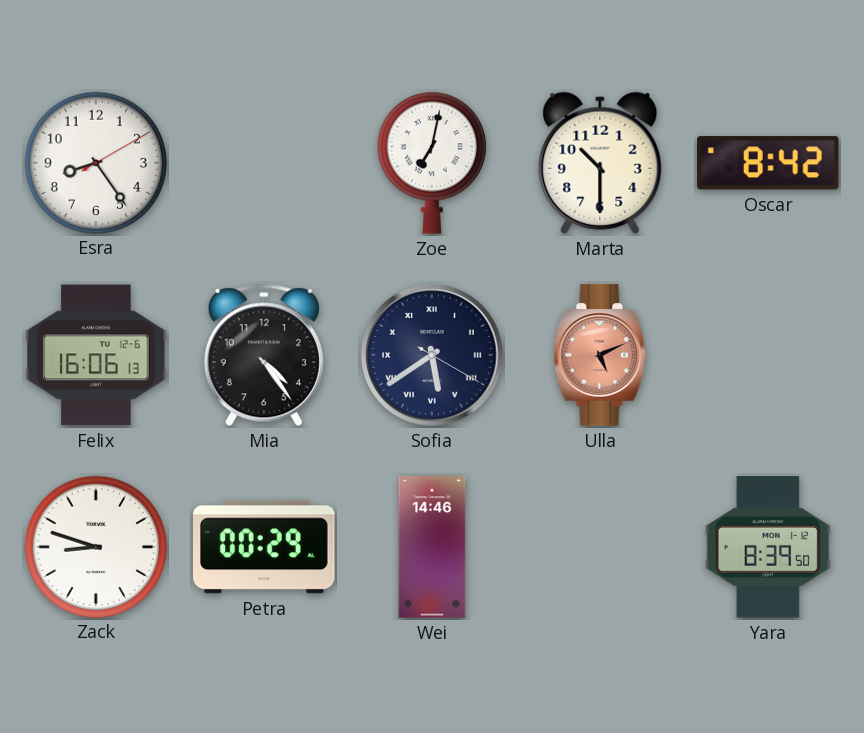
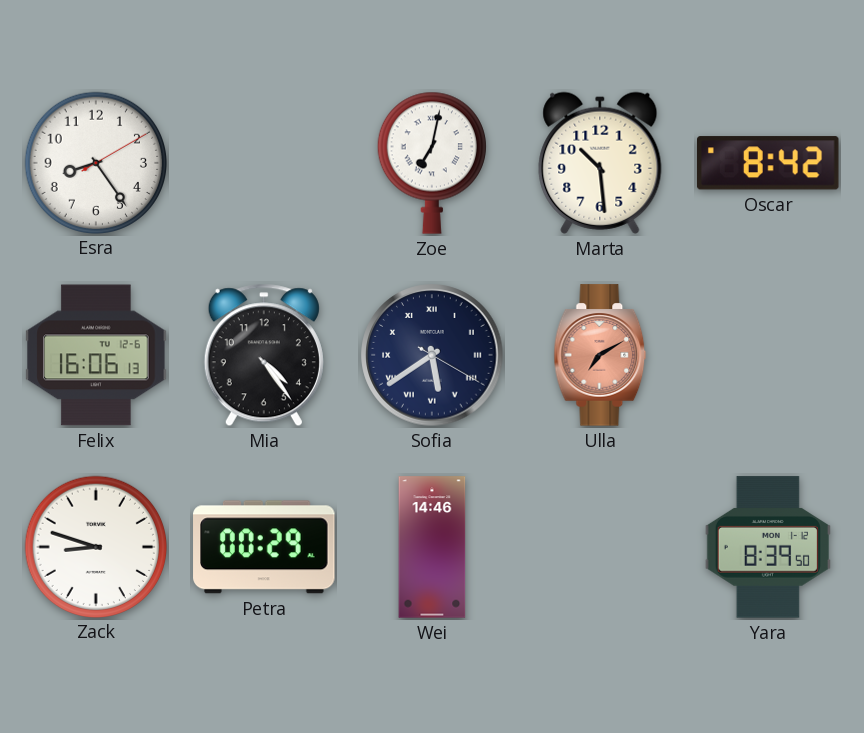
Marta: 10:30 -> 10:29
Ulla: 5:11 -> 7:10
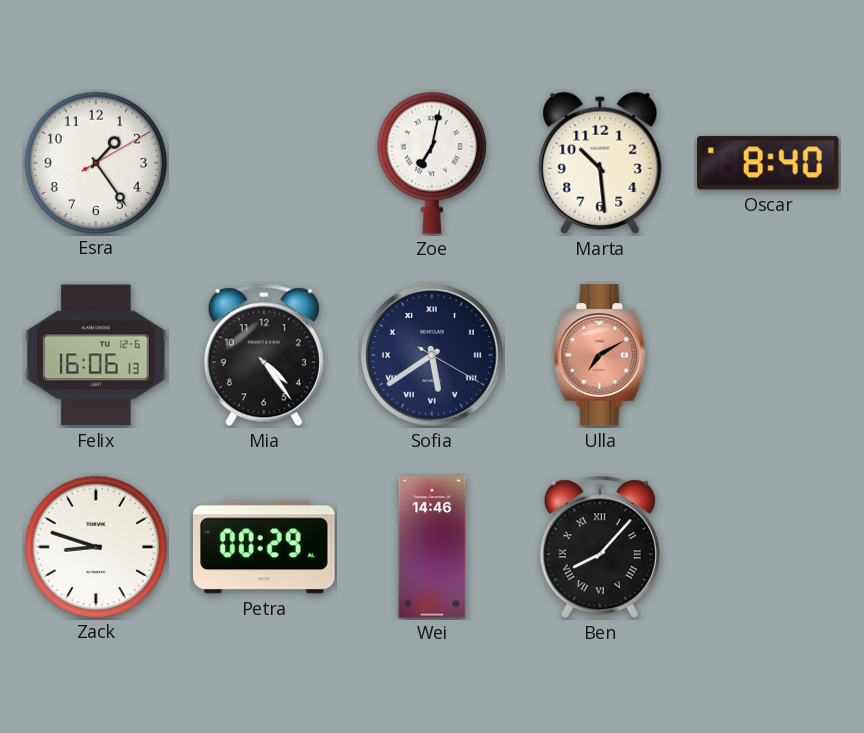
Esra: 8:24 -> 1:24
Oscar: 8:42 -> 8:40
Ben: none -> 8:07
Yara: 8:39 -> none
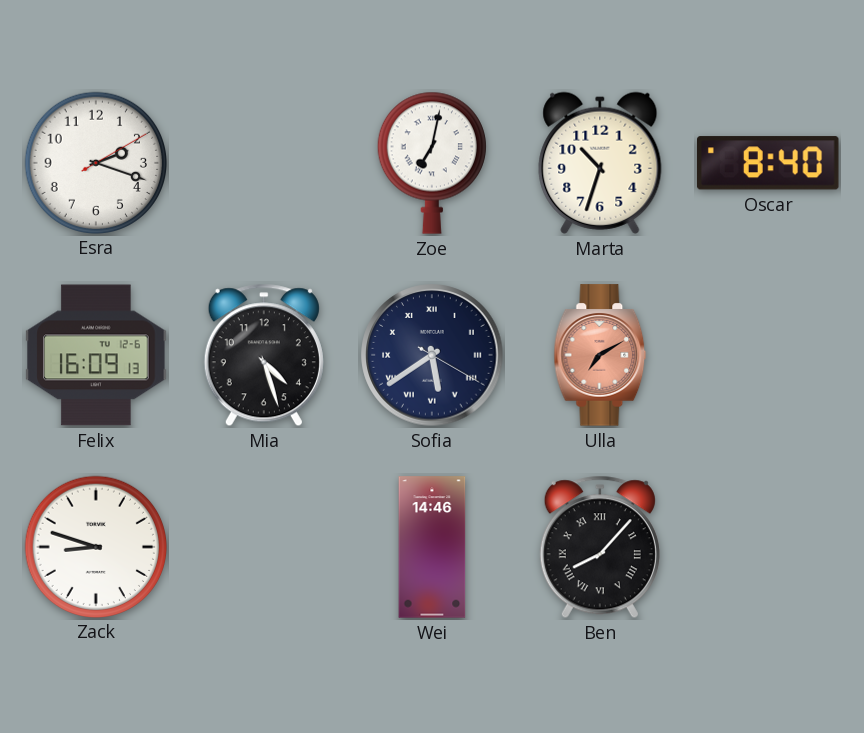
Esra: 1:24 -> 2:18
Marta: 10:29 -> 10:33
Felix: 16:06 -> 16:09
Mia: 4:24 -> 4:27
Petra: 00:29 -> none
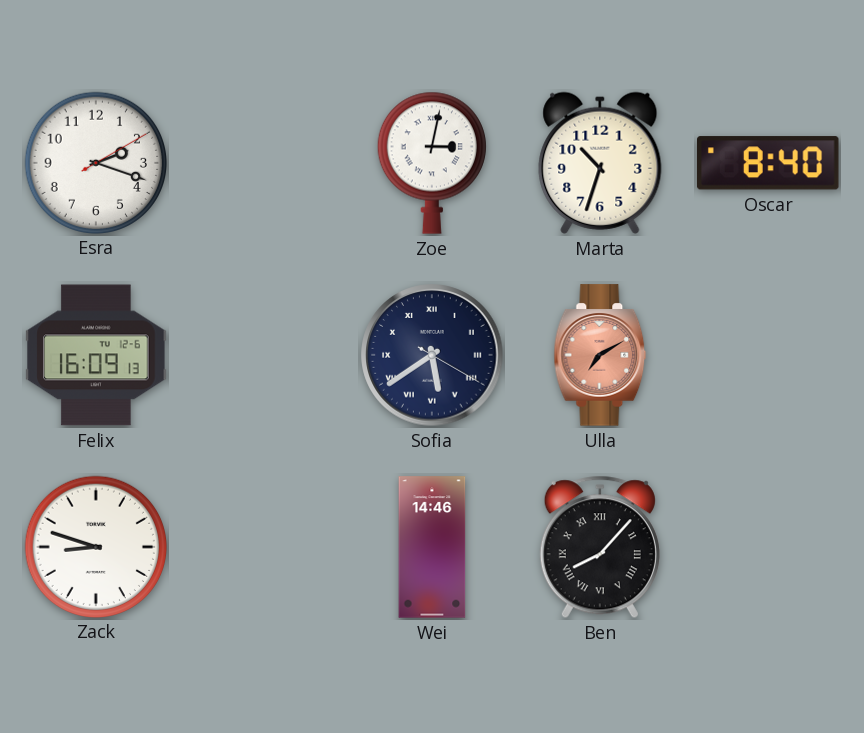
Zoe: 7:02 -> 3:02
Mia: 4:27 -> none
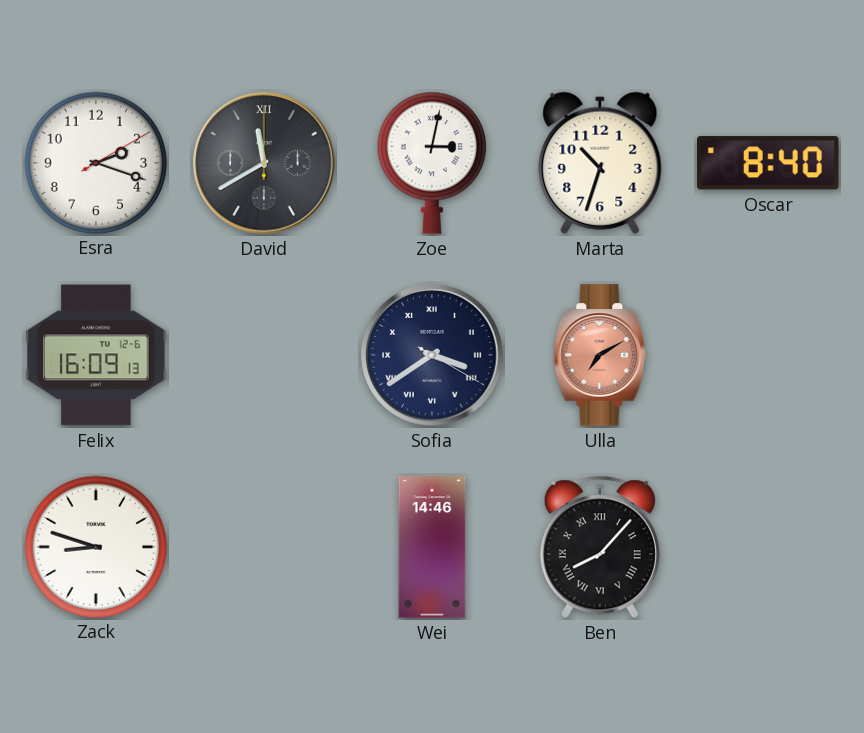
David: none -> 11:40
Sofia: 5:39 -> 3:39
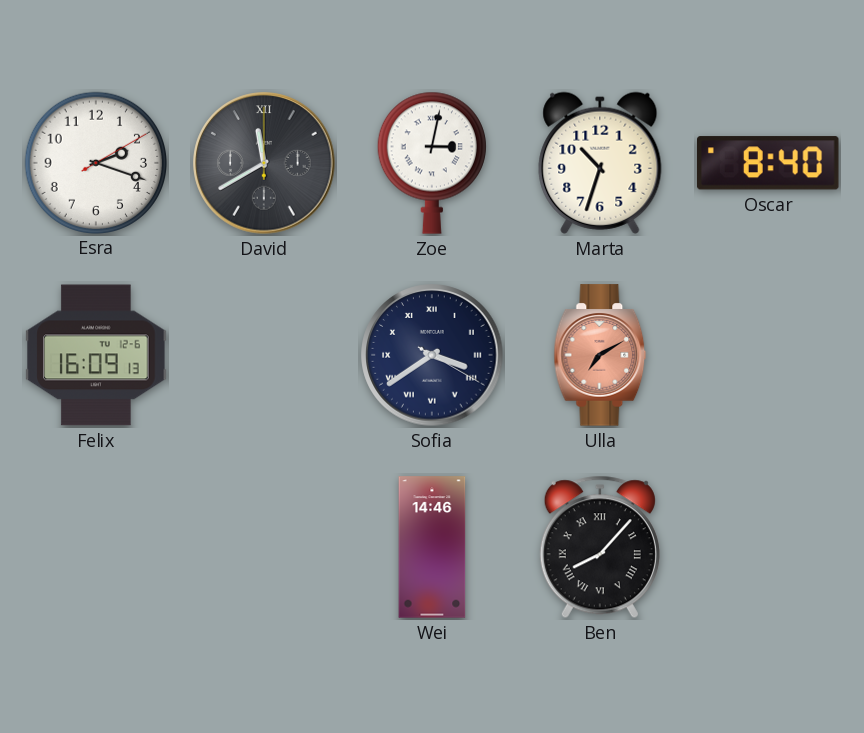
Zack: 8:48 -> none
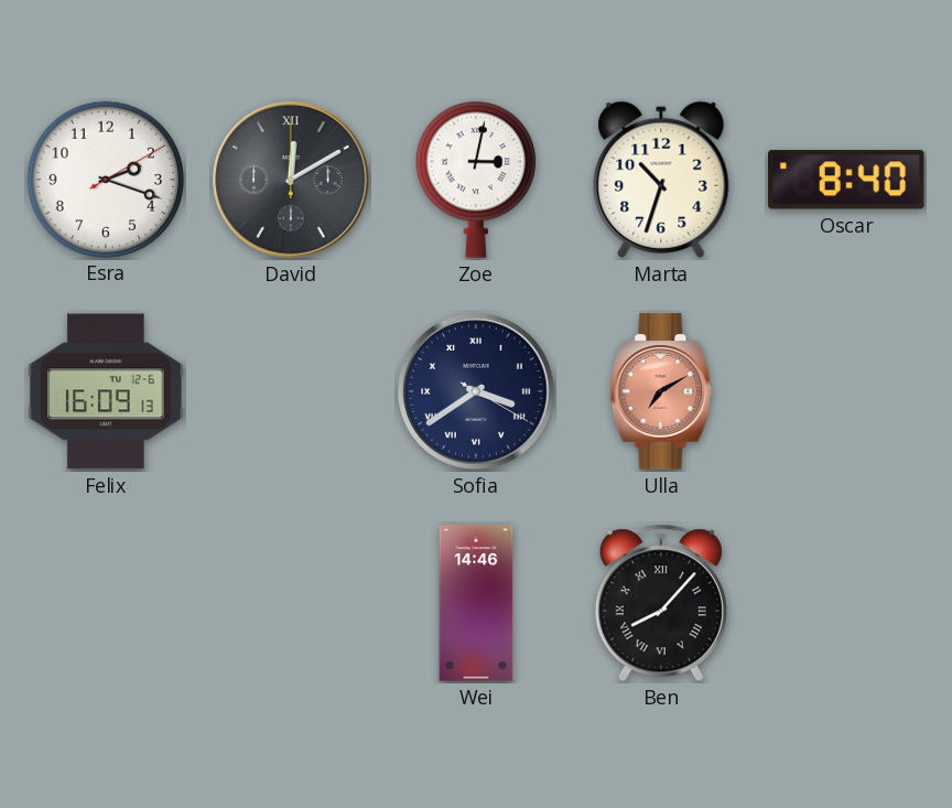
David: 11:40 -> 12:10
